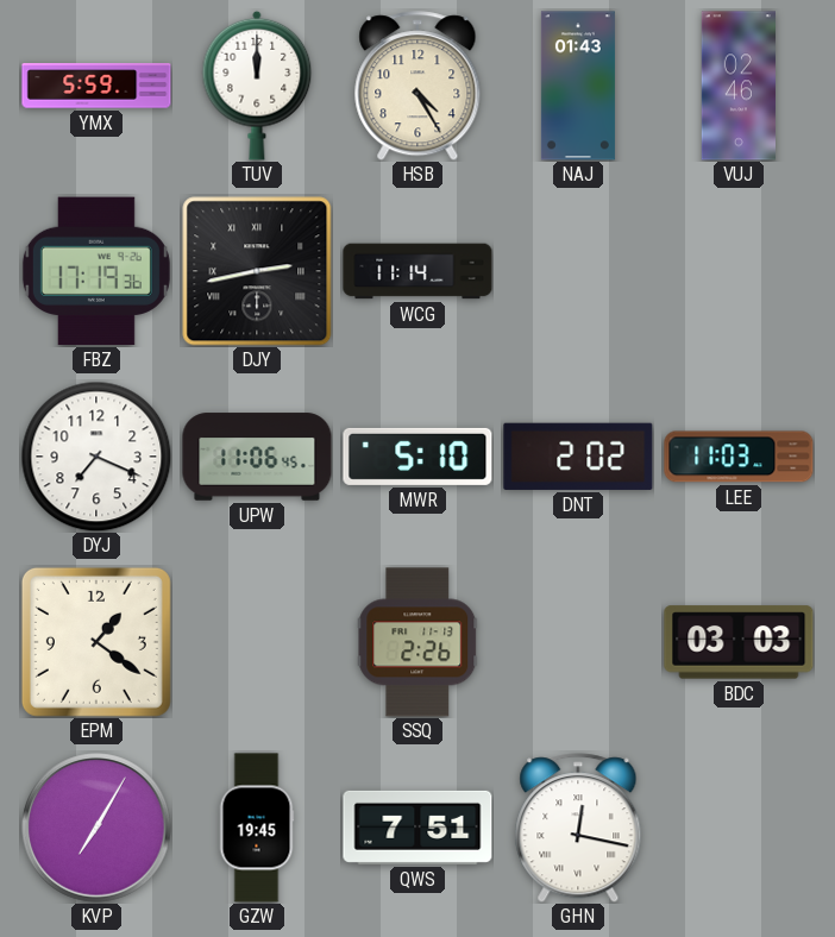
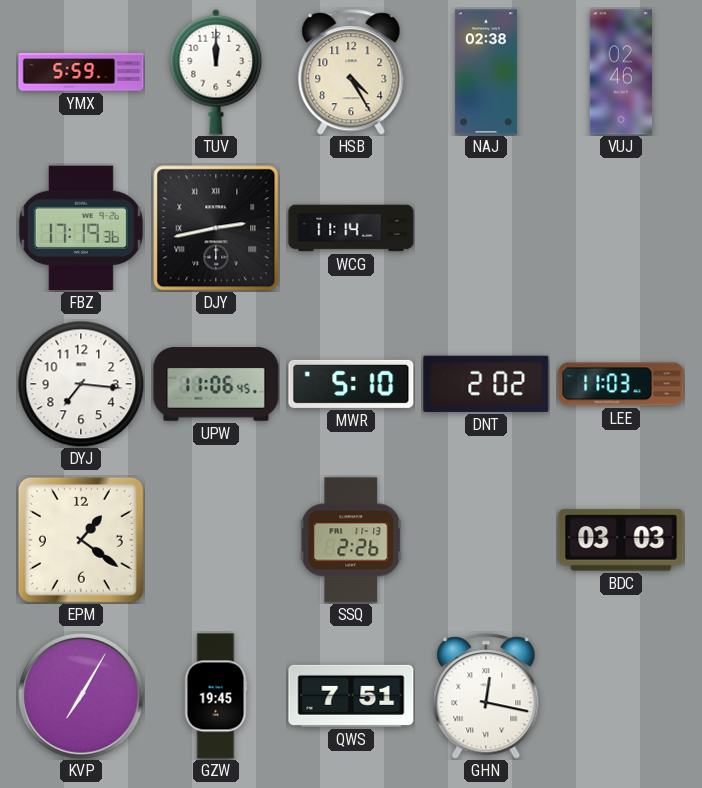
NAJ: 01:43 -> 02:38
DYJ: 7:19 -> 7:16
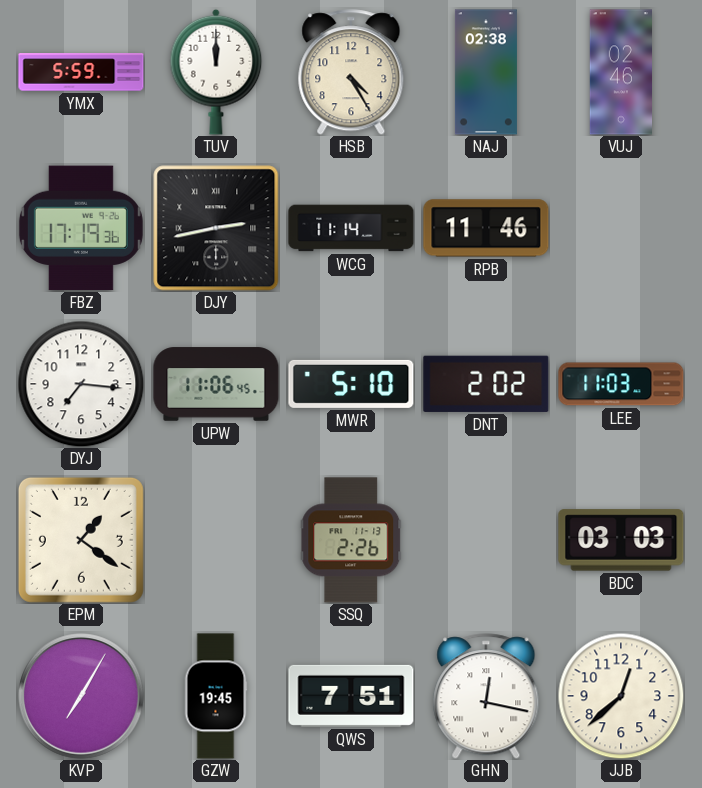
RPB: none -> 11:46
JJB: none -> 12:38
